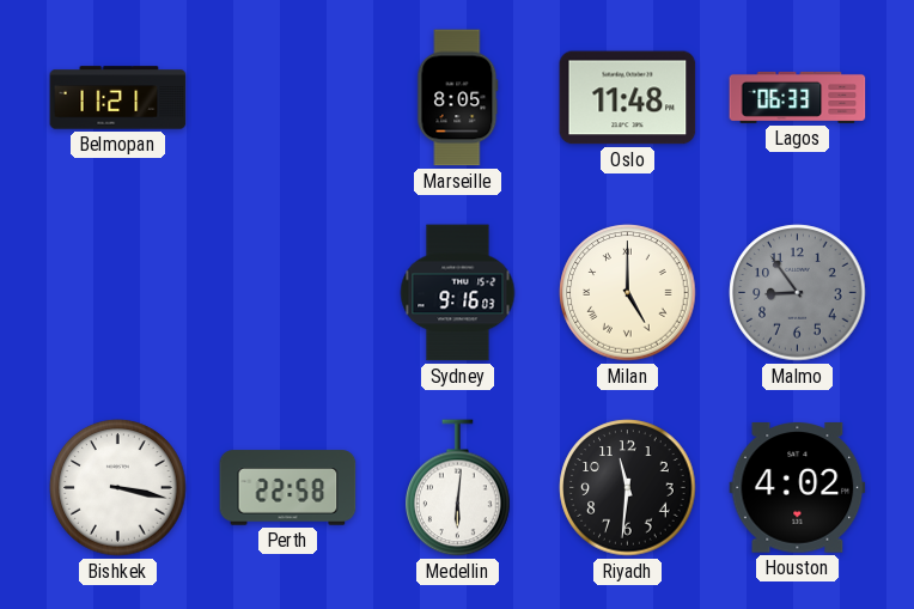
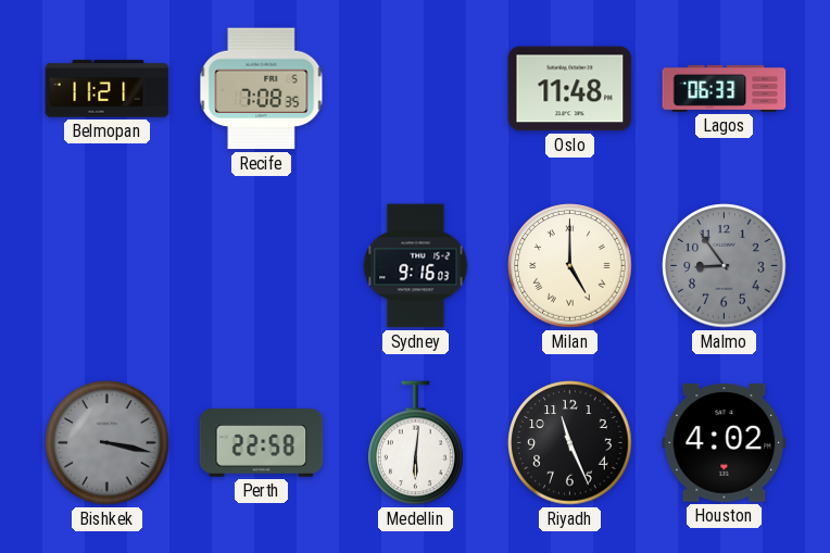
Recife: none -> 7:08
Marseille: 8:05 -> none
Bishkek dial: white -> grey
Riyadh: 11:31 -> 11:26
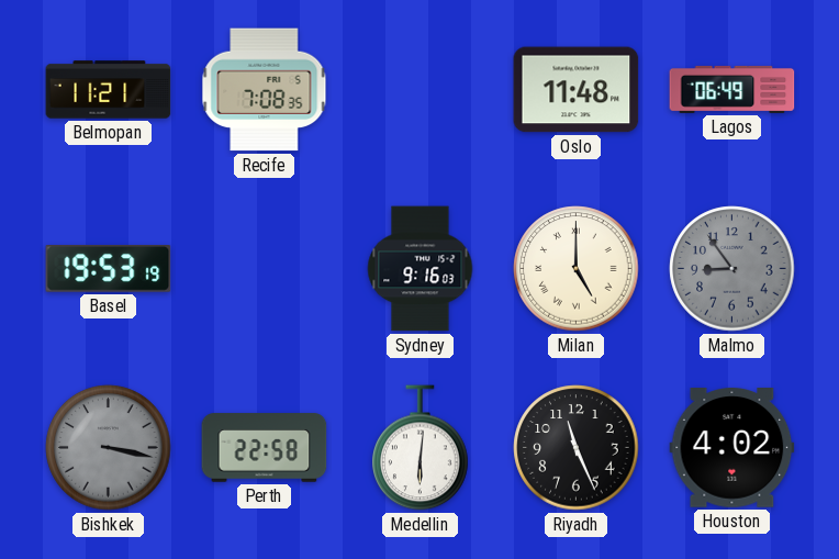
Lagos: 06:33 -> 06:49
Basel: none -> 19:53
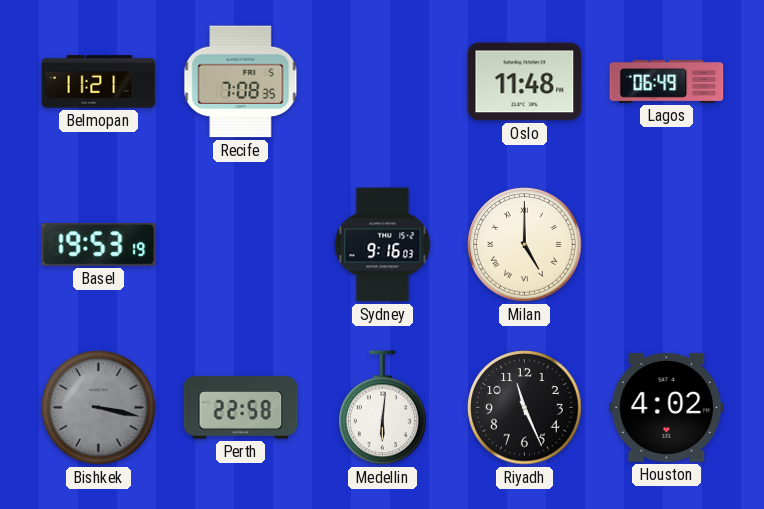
Malmo: 8:54 -> none
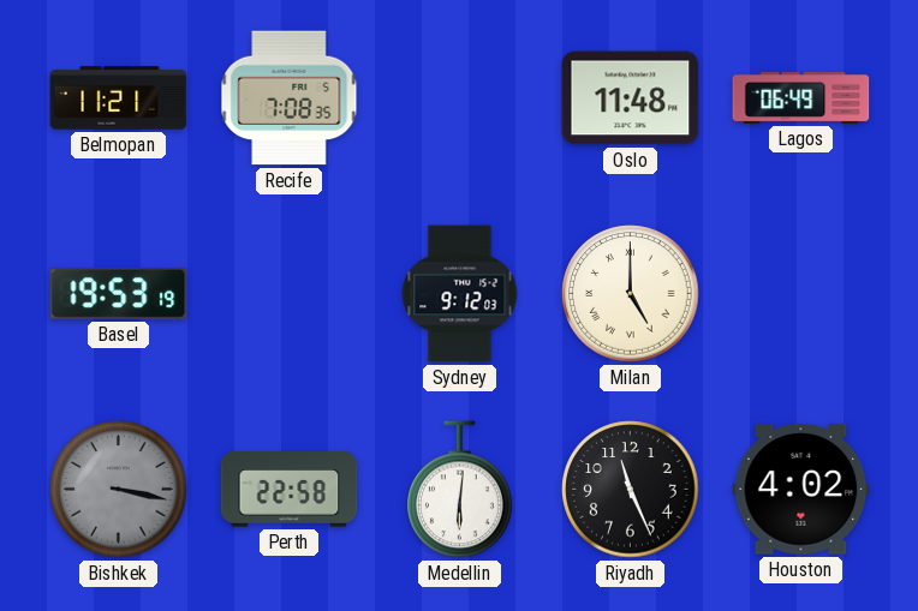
Sydney: 9:16 -> 9:12
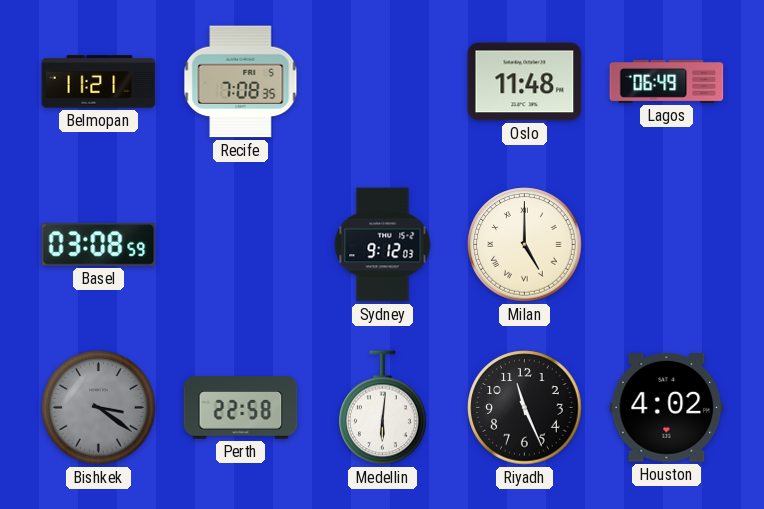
Basel: 19:53 -> 03:08
Bishkek: 3:17 -> 3:21
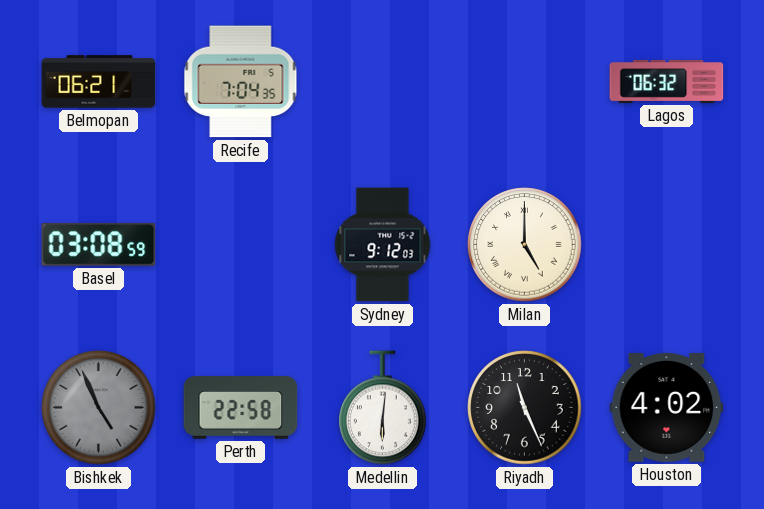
Belmopan: 11:21 -> 06:21
Recife: 7:08 -> 7:04
Oslo: 11:48 -> none
Lagos: 06:49 -> 06:32
Bishkek: 3:21 -> 4:56
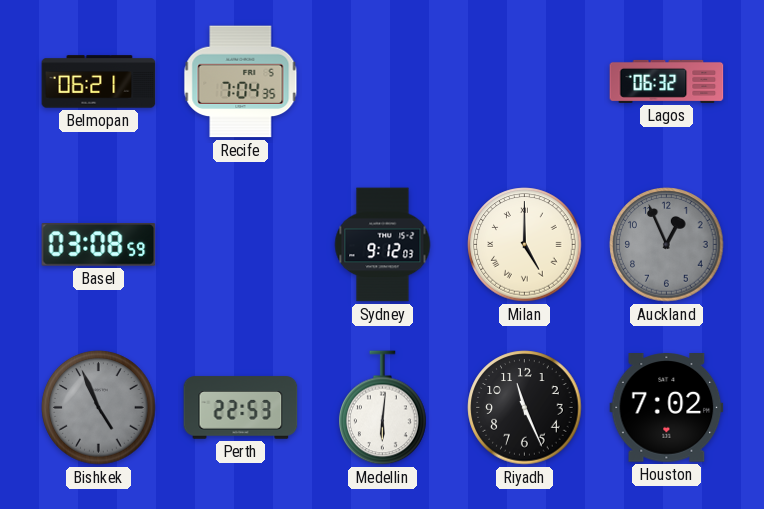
Auckland: none -> 12:56
Perth: 22:58 -> 22:53
Houston: 4:02 -> 7:02
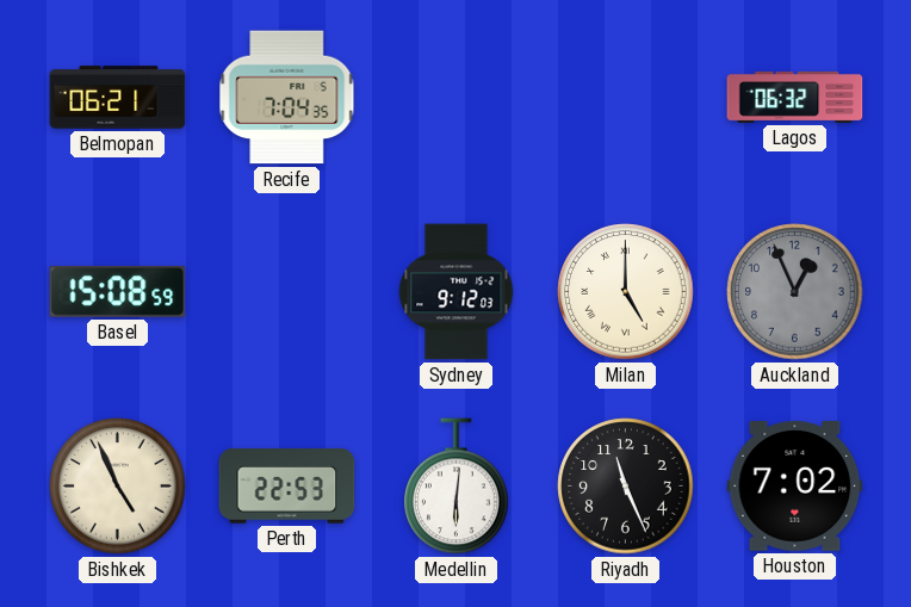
Basel: 03:08 -> 15:08
Bishkek dial: grey -> cream
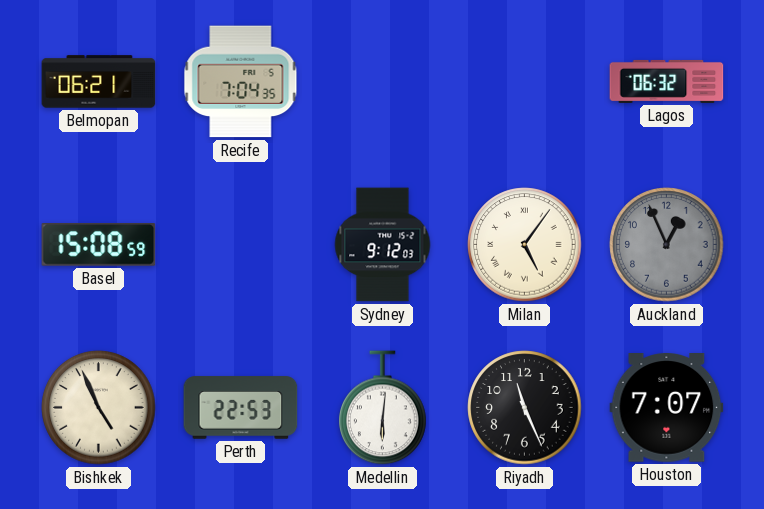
Milan: 5:00 -> 5:06
Houston: 7:02 -> 7:07
